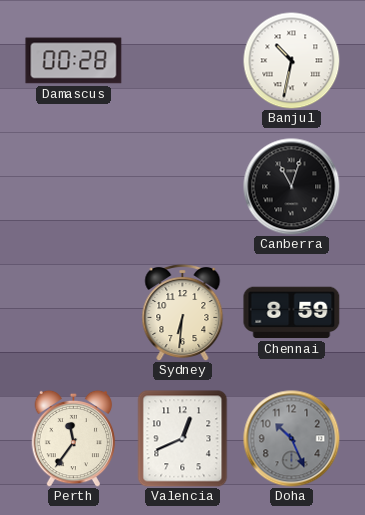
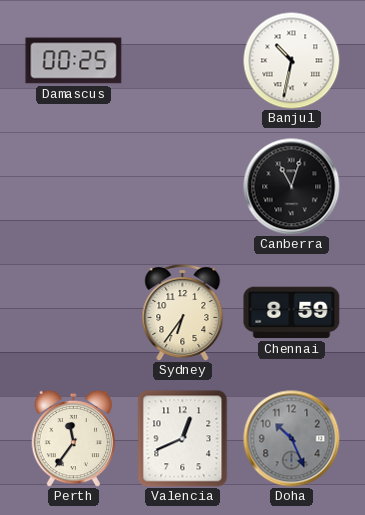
Damascus: 00:28 -> 00:25
Sydney: 6:31 -> 6:36
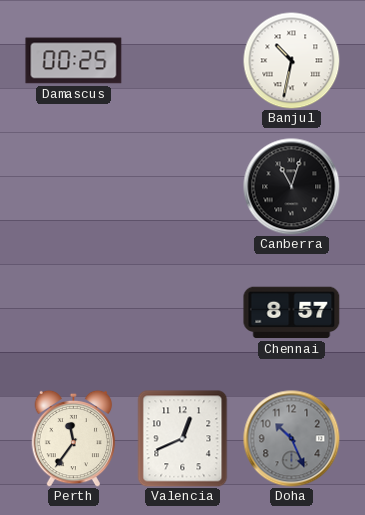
Sydney: 6:36 -> none
Chennai: 8:59 -> 8:57
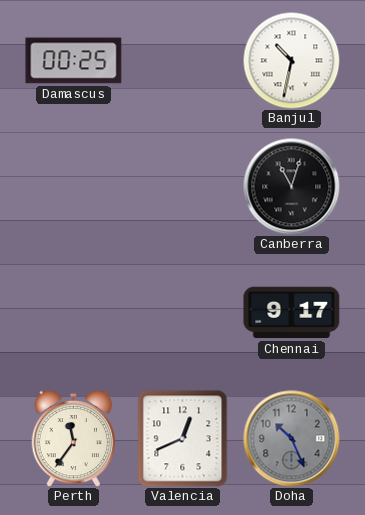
Chennai: 8:57 -> 9:17
